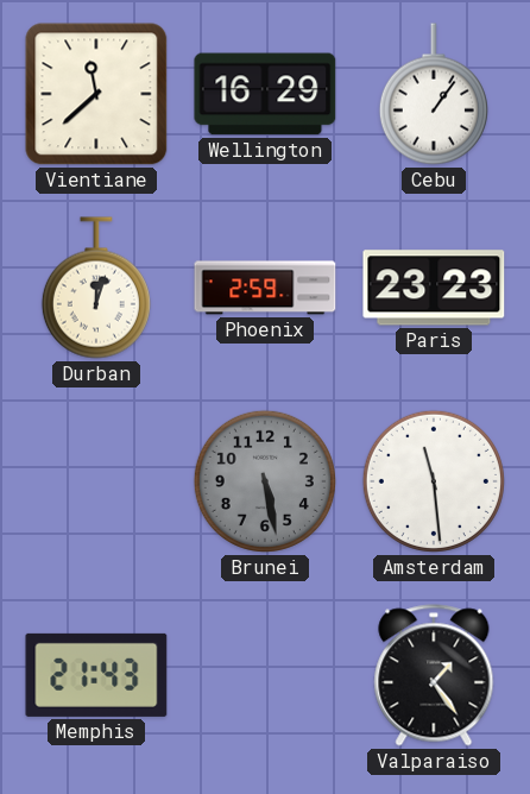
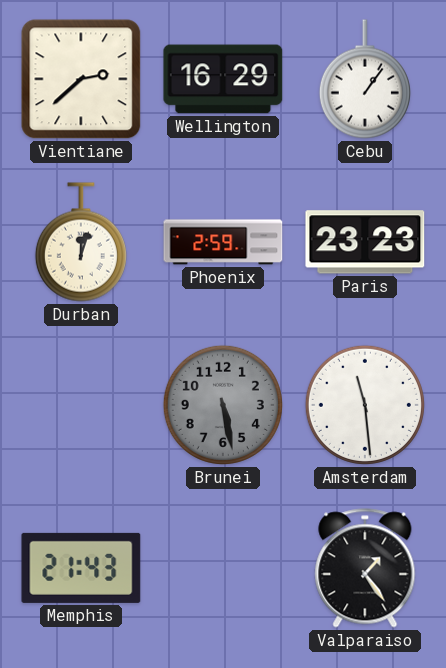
Vientiane: 11:38 -> 2:38
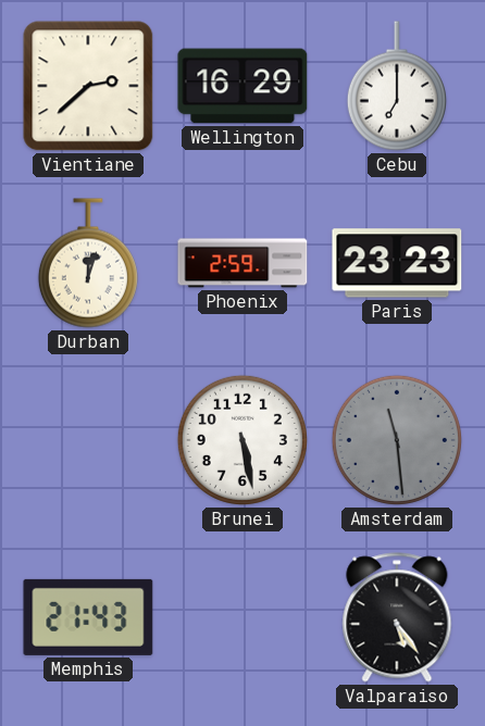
Cebu: 1:06 -> 7:00
Brunei dial: grey -> white
Amsterdam dial: white -> grey
Valparaiso: 1:24 -> 5:24
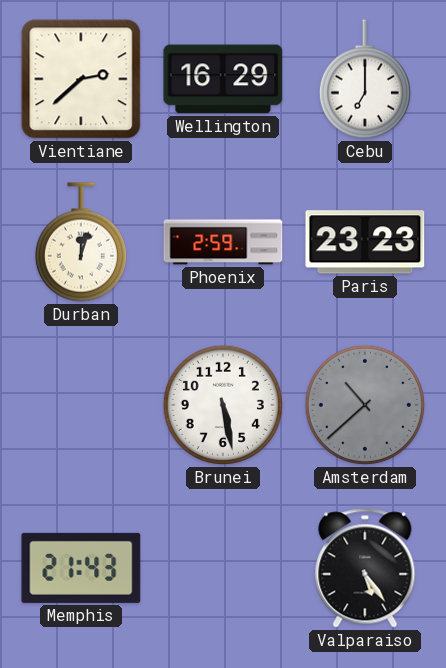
Amsterdam: 11:29 -> 10:38
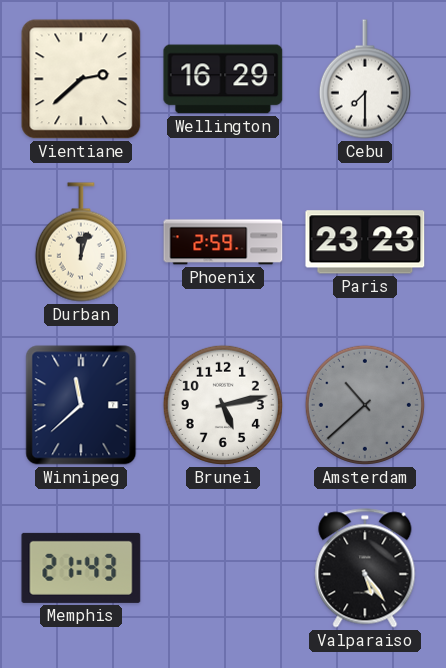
Cebu: 7:00 -> 7:30
Winnipeg: none -> 11:38
Brunei: 5:28 -> 5:13
